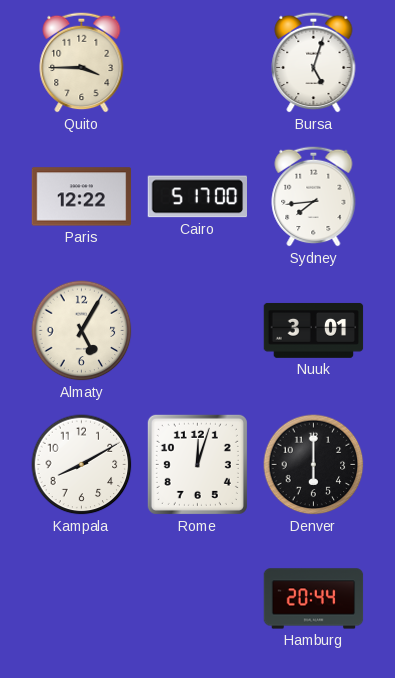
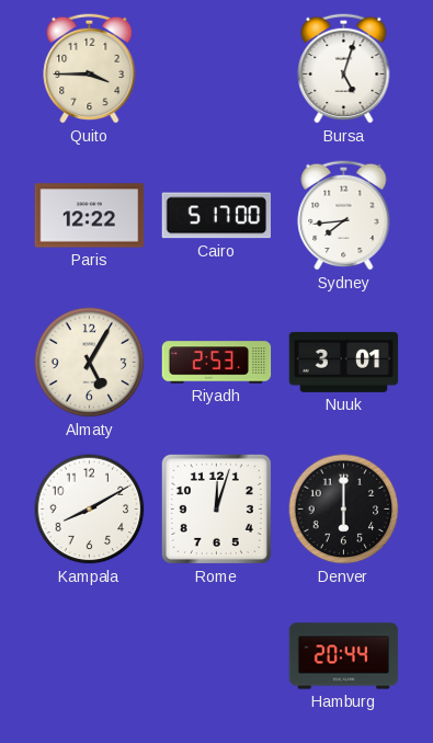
Riyadh: none -> 2:53
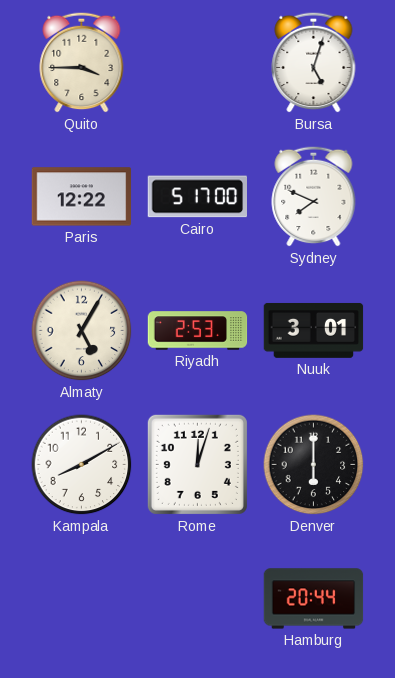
Sydney: 7:44 -> 7:49
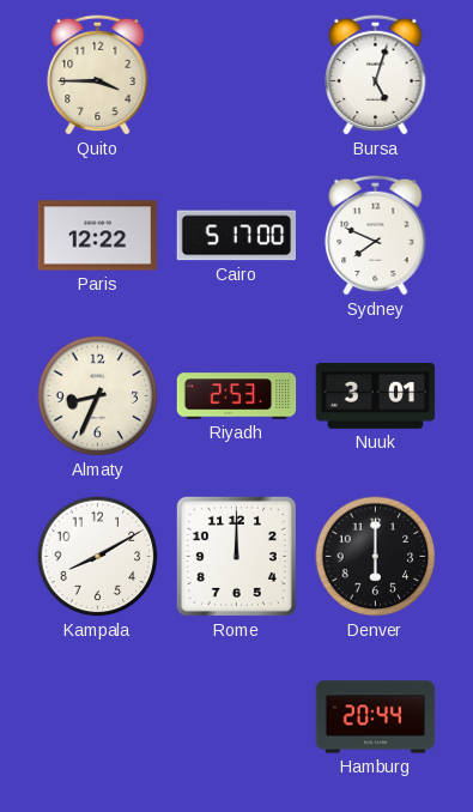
Almaty: 5:05 -> 8:34
Rome: 12:03 -> 12:00
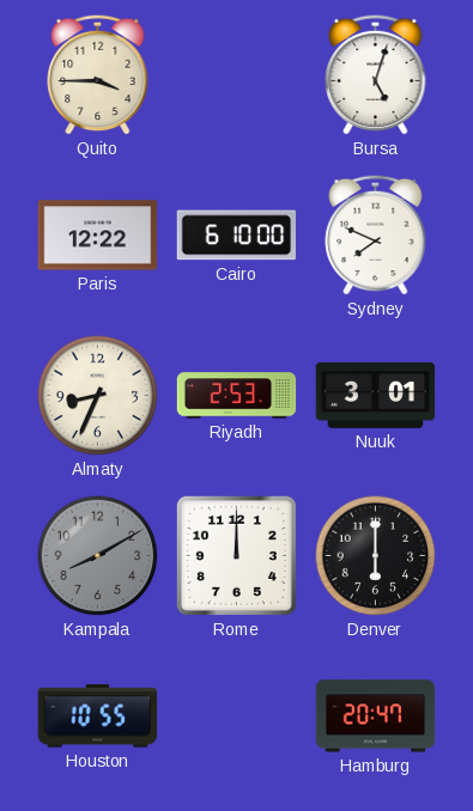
Cairo: 5:17 -> 6:10
Kampala dial: white -> grey
Houston: none -> 10:55
Hamburg: 20:44 -> 20:47
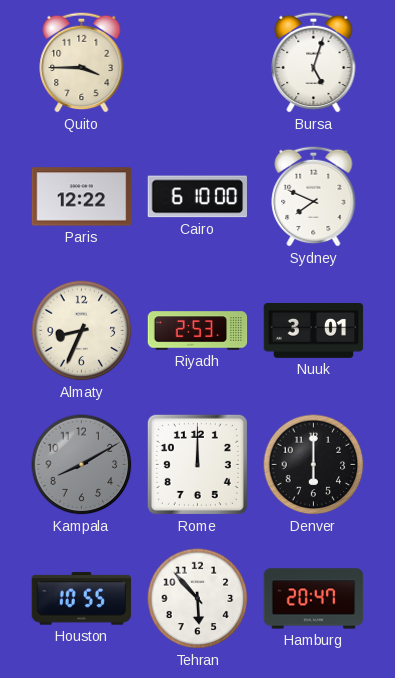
Tehran: none -> 5:53
